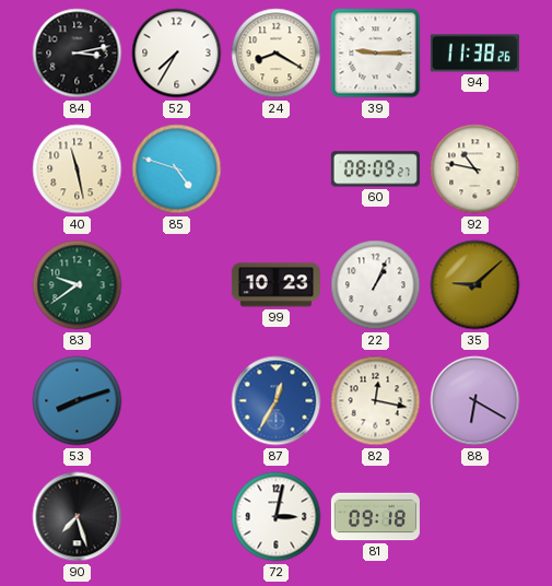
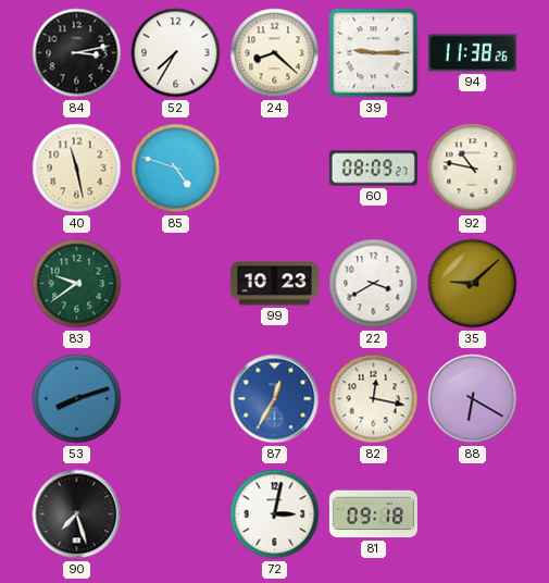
24: 8:20 -> 8:22
22: 1:04 -> 3:40
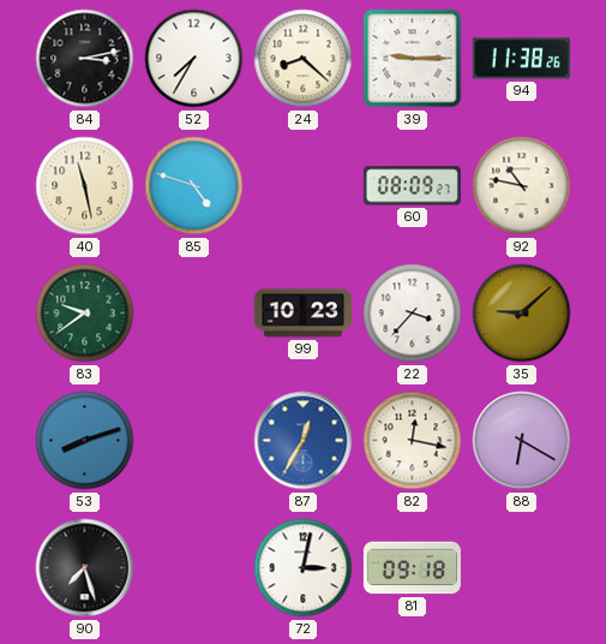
22: 3:40 -> 3:37
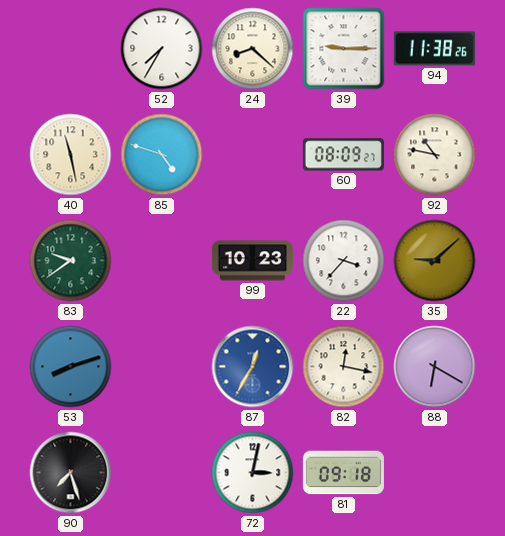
84: 3:13 -> none
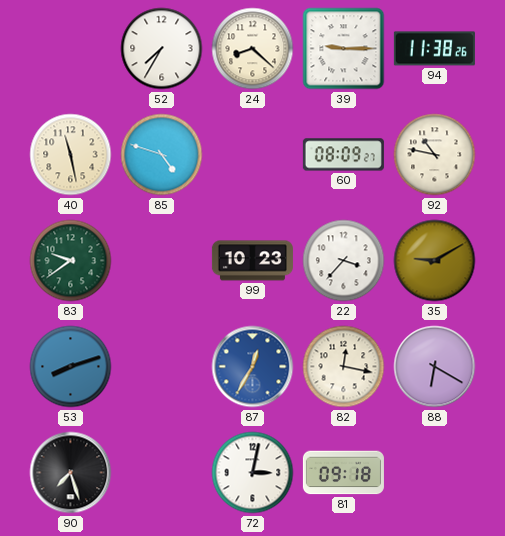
35: 9:08 -> 9:10
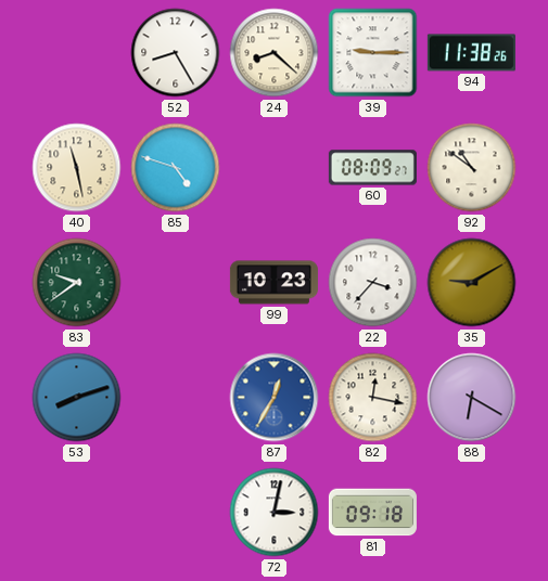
52: 7:35 -> 8:25
92: 10:47 -> 10:51
90: 7:27 -> none
